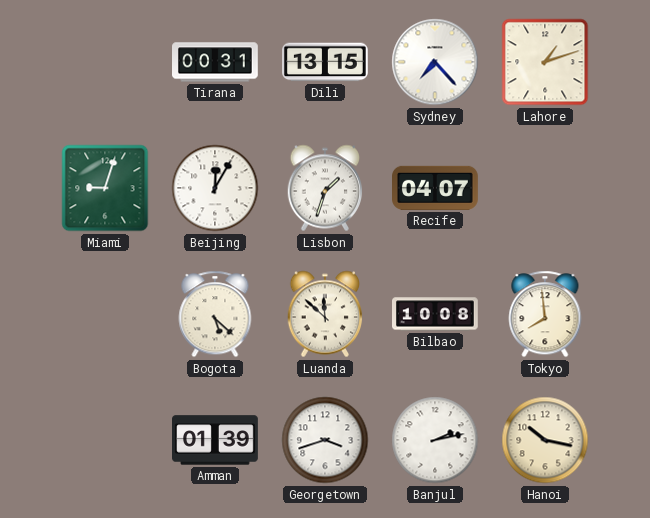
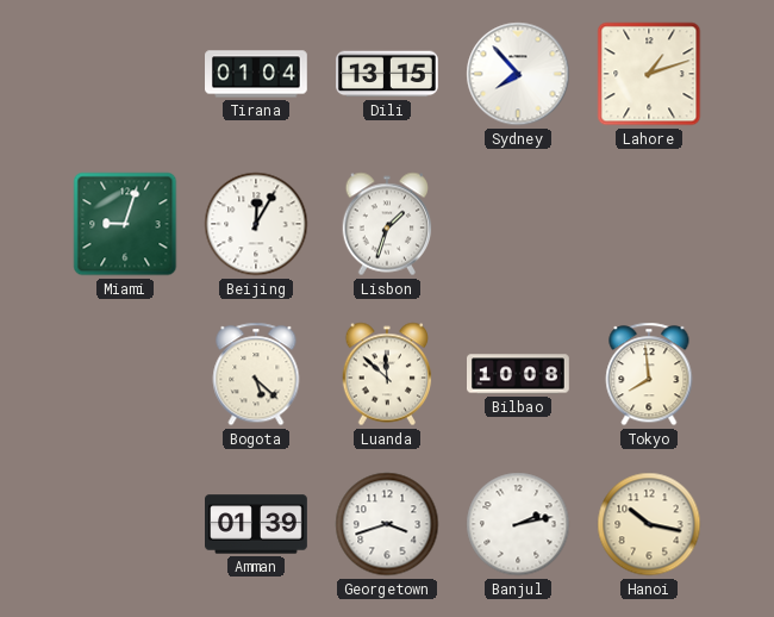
Tirana: 00:31 -> 01:04
Sydney: 7:23 -> 7:53
Recife: 04:07 -> none
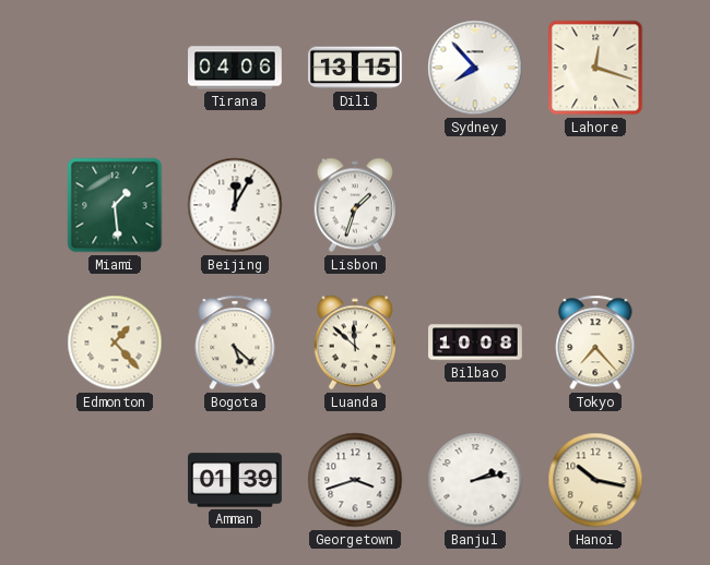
Tirana: 01:04 -> 04:06
Lahore: 1:12 -> 12:18
Miami: 9:03 -> 1:29
Edmonton: none -> 1:23
Tokyo: 7:59 -> 7:23
